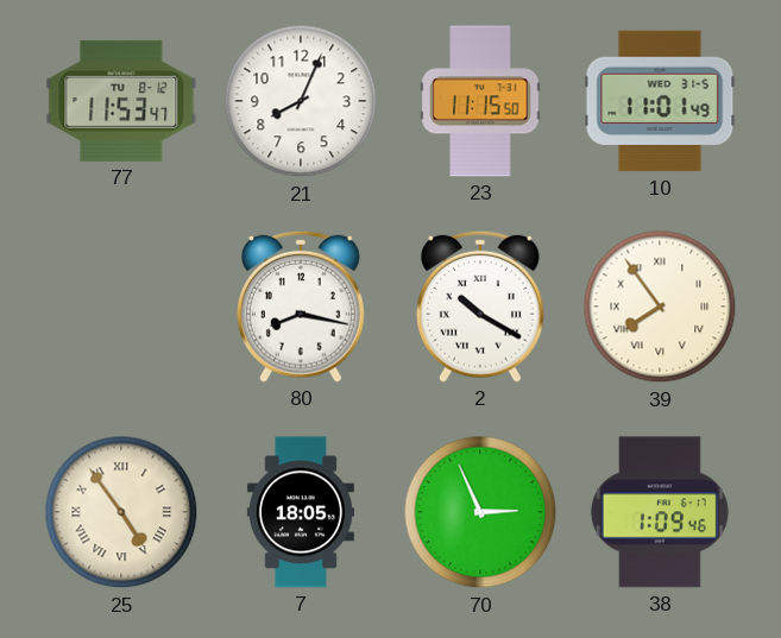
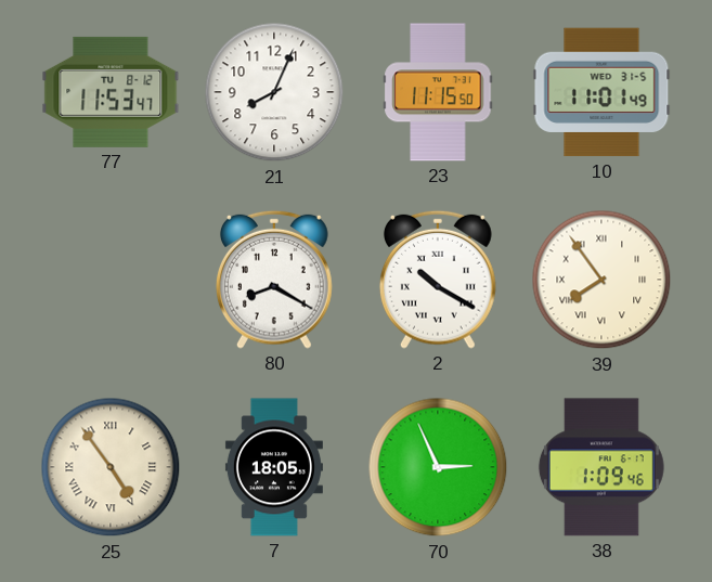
80: 8:17 -> 8:20
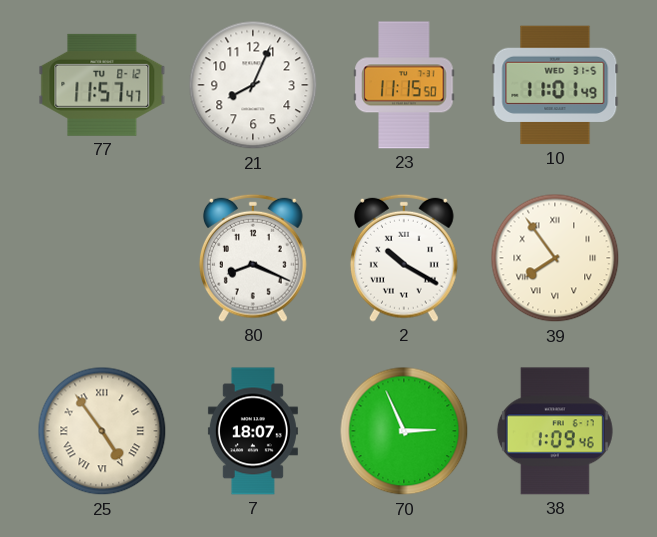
77: 11:53 -> 11:57
80: 8:20 -> 8:19
7: 18:05 -> 18:07
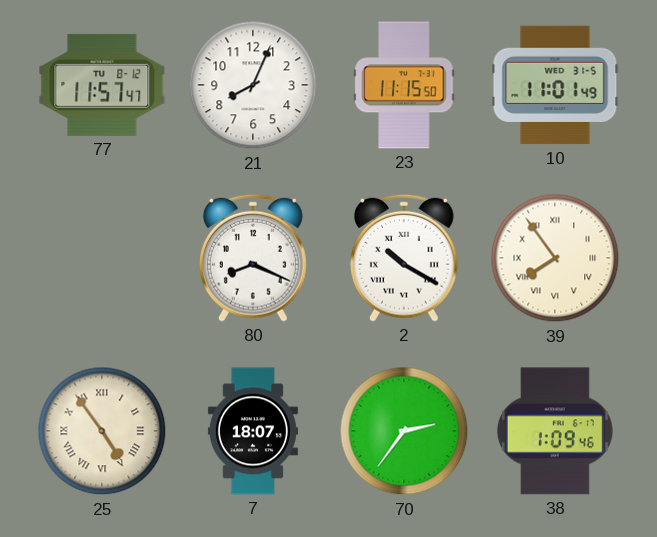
70: 2:56 -> 2:36
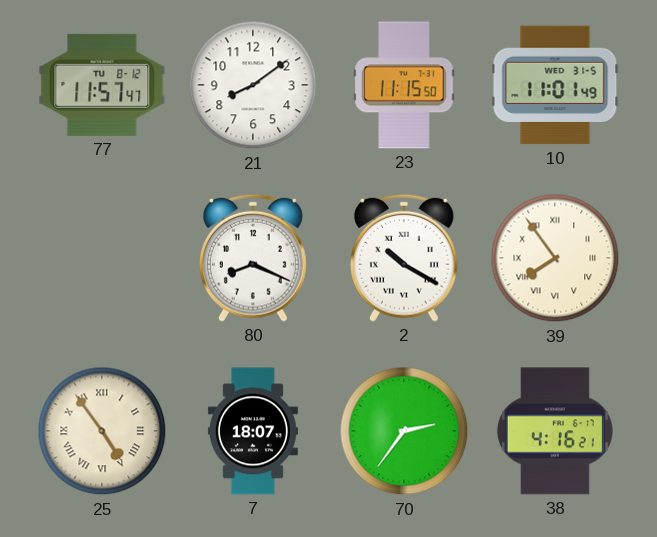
21: 8:04 -> 8:09
38: 1:09 -> 4:16
